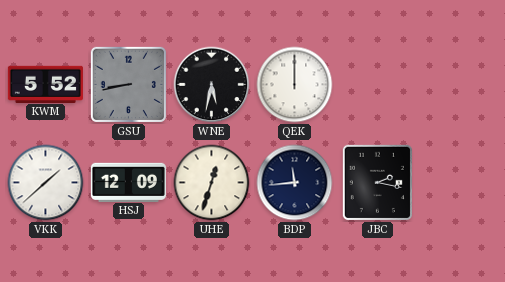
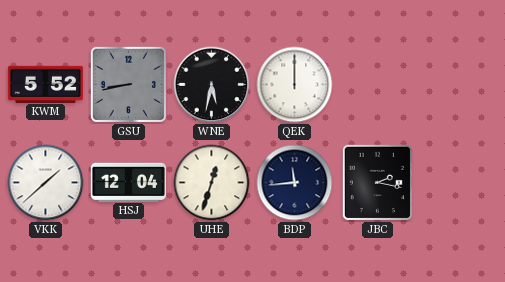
HSJ: 12:09 -> 12:04
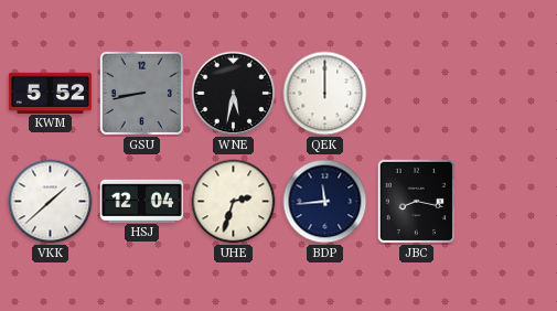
UHE: 12:33 -> 2:33
JBC: 2:17 -> 8:17
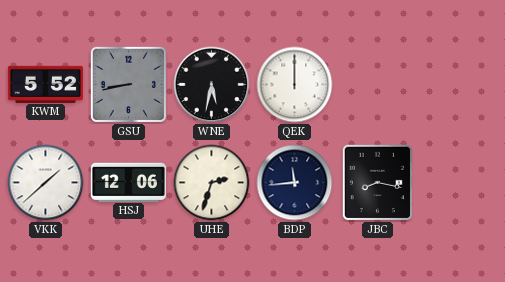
HSJ: 12:04 -> 12:06
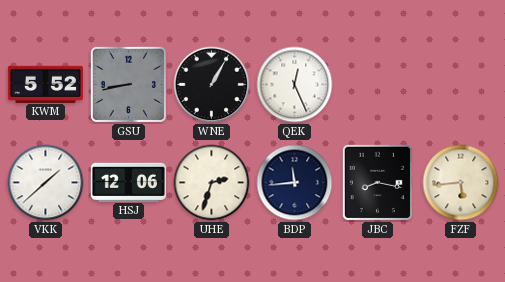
WNE: 5:32 -> 1:05
QEK: 12:00 -> 12:26
FZF: none -> 5:44
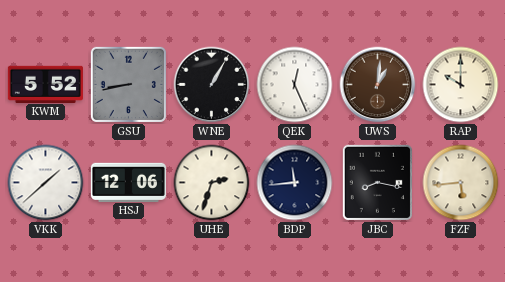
UWS: none -> 1:01
RAP: none -> 10:00
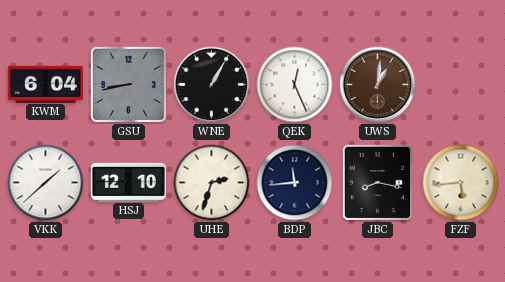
KWM: 5:52 -> 6:04
RAP: 10:00 -> none
HSJ: 12:06 -> 12:10
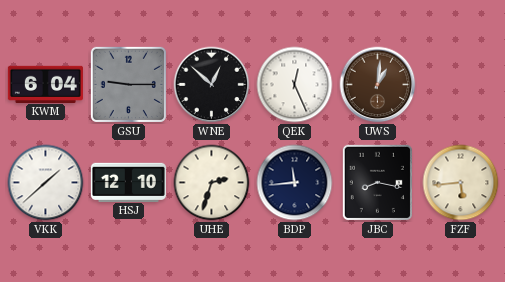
GSU: 8:43 -> 9:15
WNE: 1:05 -> 12:52
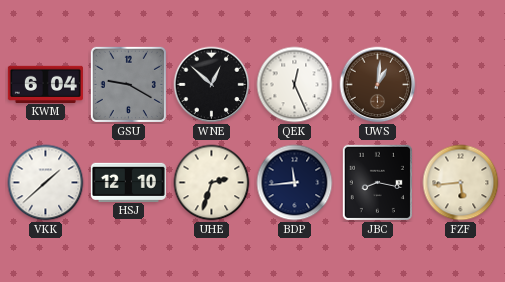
GSU: 9:15 -> 9:20
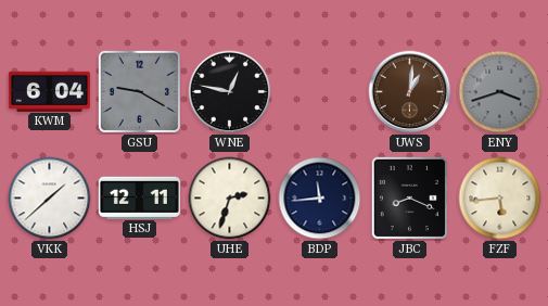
WNE: 12:52 -> 12:47
QEK: 12:26 -> none
ENY: none -> 3:42
HSJ: 12:10 -> 12:11
JBC: 8:17 -> 8:19
